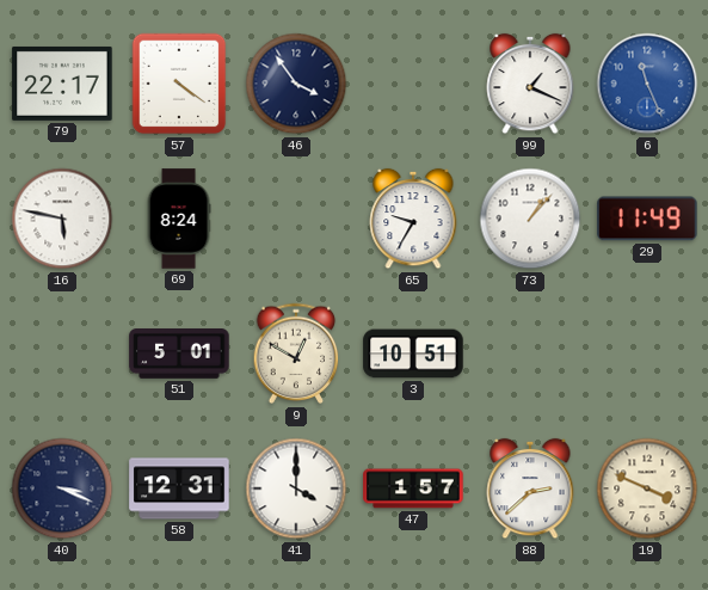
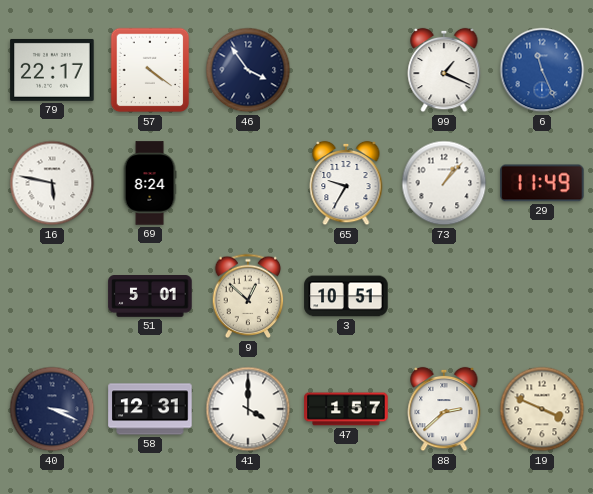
9: 12:50 -> 12:52
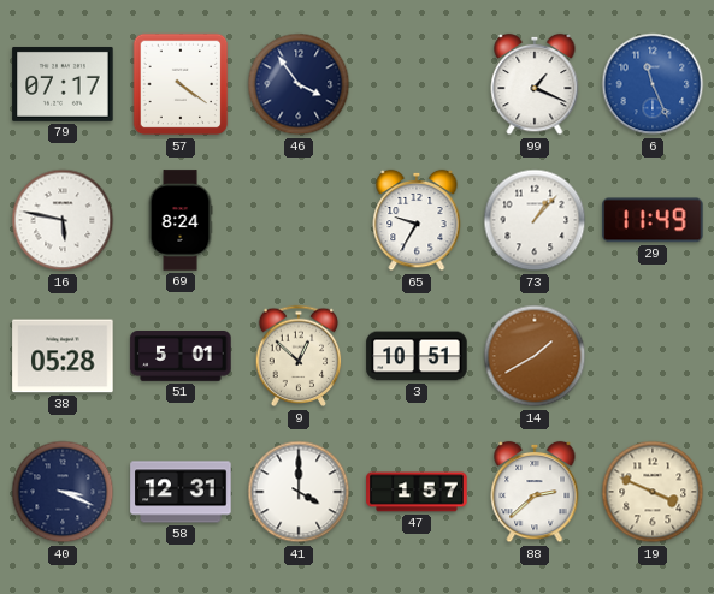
79: 22:17 -> 07:17
38: none -> 05:28
14: none -> 1:40
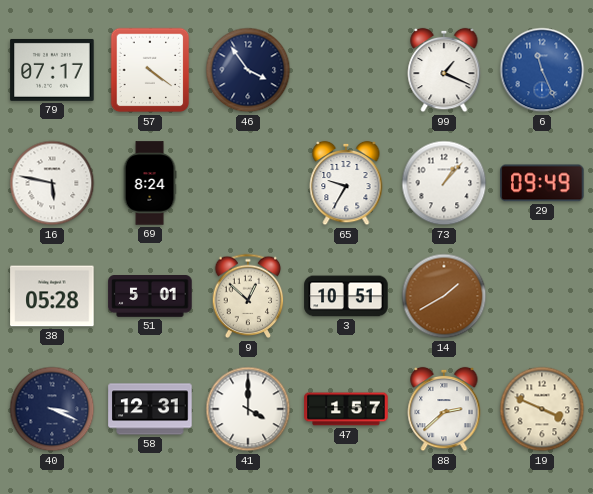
29: 11:49 -> 09:49
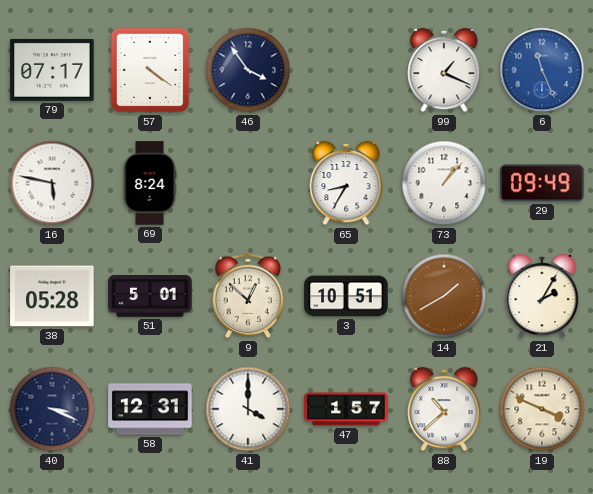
65: 9:35 -> 8:35
21: none -> 2:05
88: 2:38 -> 10:38
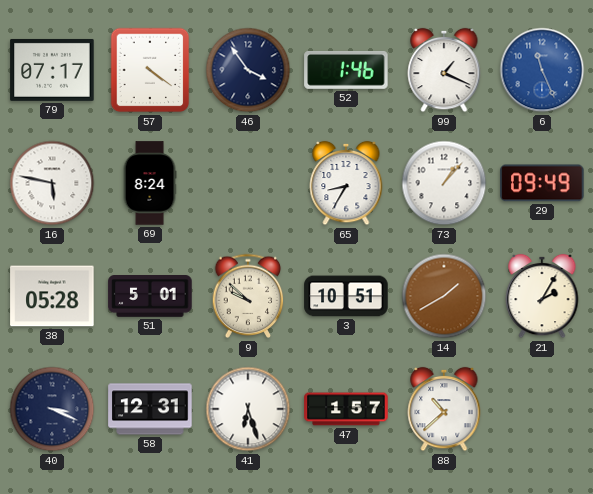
52: none -> 1:46
9: 12:52 -> 9:52
41: 4:00 -> 6:27
19: 3:49 -> none
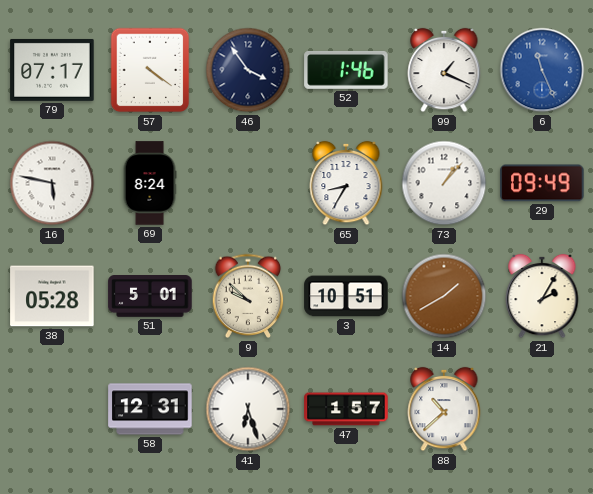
40: 3:19 -> none
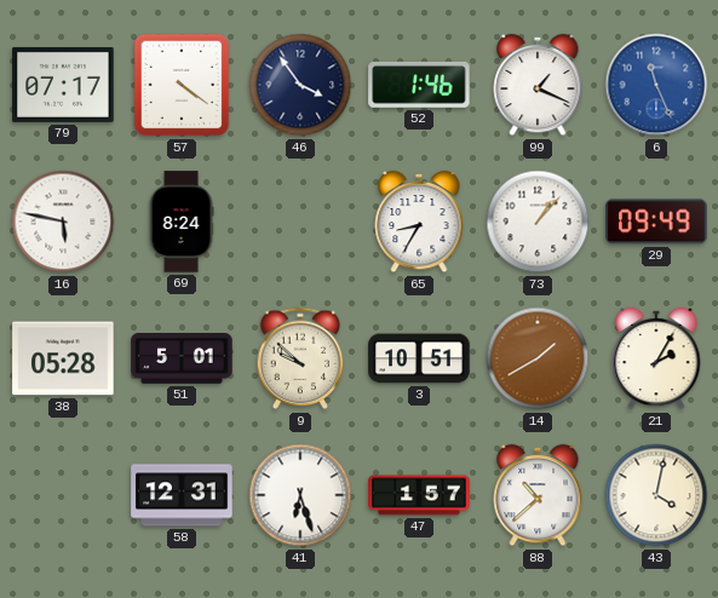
43: none -> 4:02
